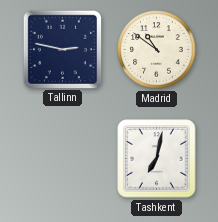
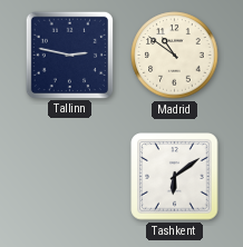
Tashkent: 7:02 -> 6:09
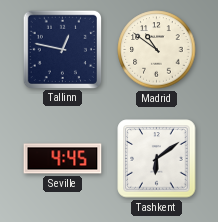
Tallinn: 2:47 -> 12:47
Seville: none -> 4:45
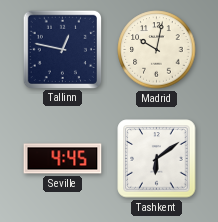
Madrid: 10:51 -> 10:02
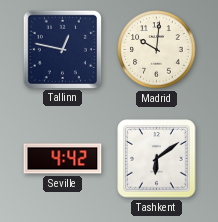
Madrid: 10:02 -> 10:01
Seville: 4:45 -> 4:42
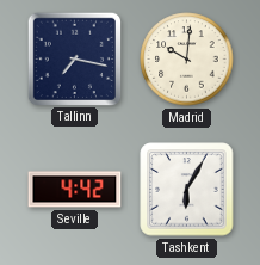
Tallinn: 12:47 -> 7:17
Tashkent: 6:09 -> 6:05
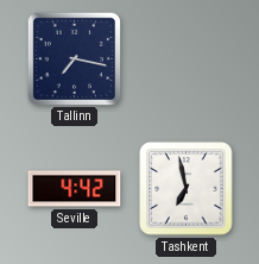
Madrid: 10:01 -> none
Tashkent: 6:05 -> 6:58
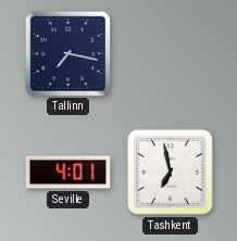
Seville: 4:42 -> 4:01
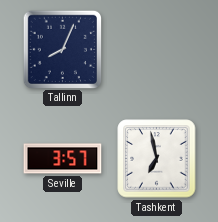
Tallinn: 7:17 -> 8:04
Seville: 4:01 -> 3:57
